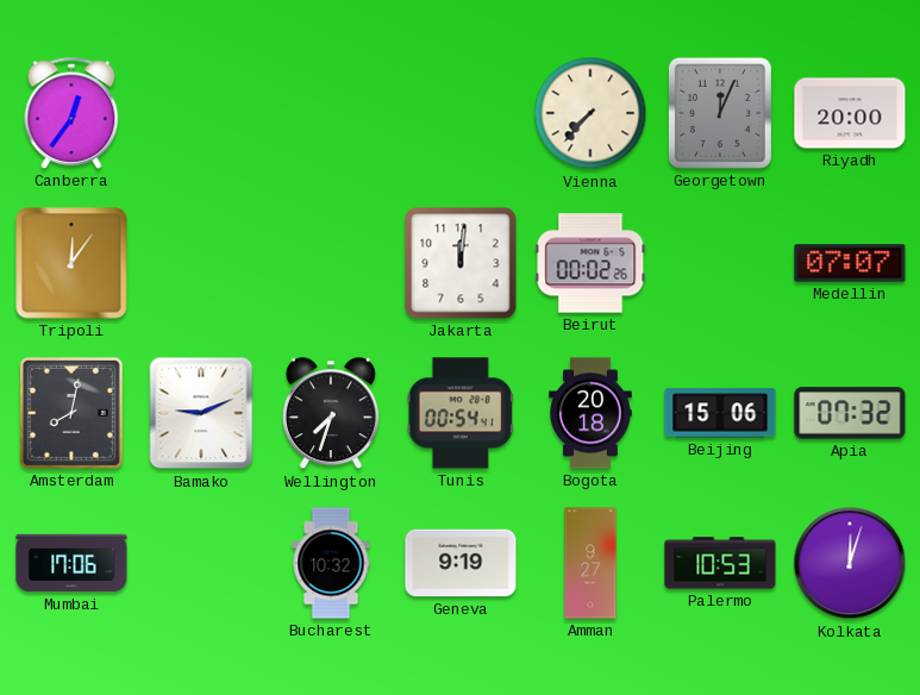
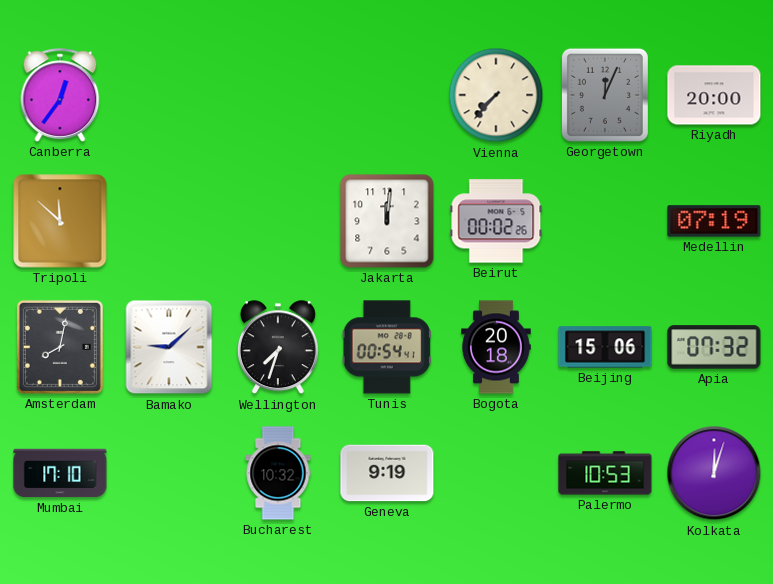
Tripoli: 12:06 -> 11:52
Medellin: 07:07 -> 07:19
Bamako: 9:11 -> 9:08
Mumbai: 17:06 -> 17:10
Amman: 9:27 -> none
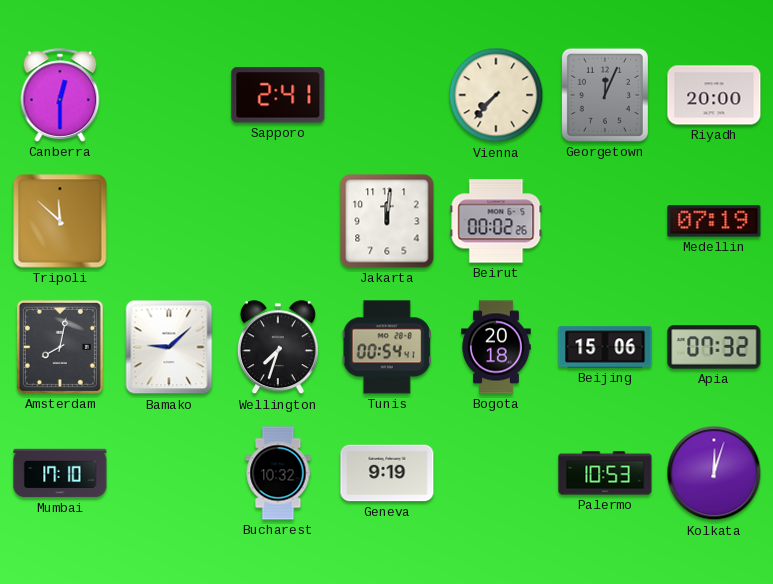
Canberra: 12:36 -> 12:30
Sapporo: none -> 2:41
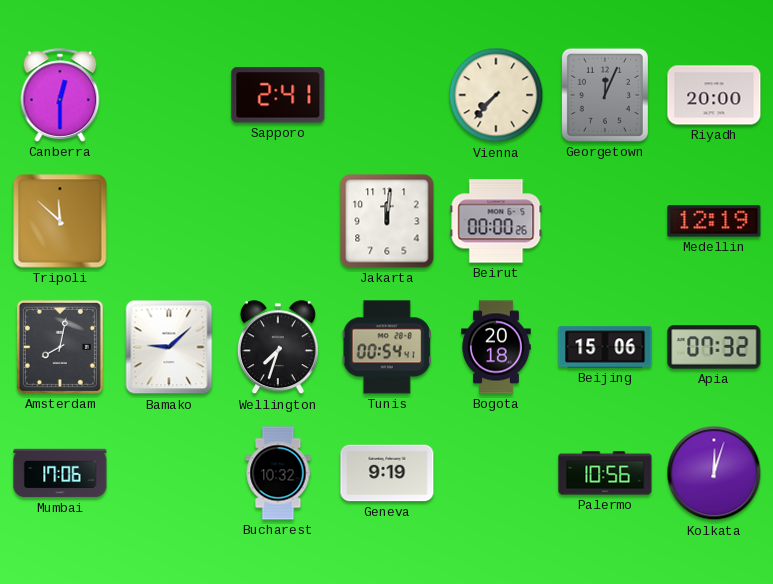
Beirut: 00:02 -> 00:00
Medellin: 07:19 -> 12:19
Mumbai: 17:10 -> 17:06
Palermo: 10:53 -> 10:56
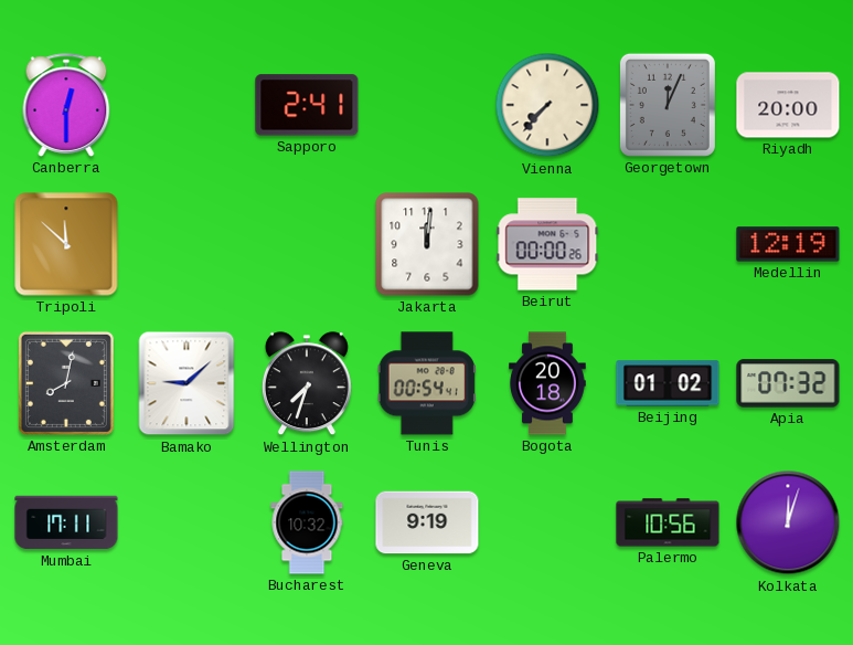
Beijing: 15:06 -> 01:02
Mumbai: 17:06 -> 17:11
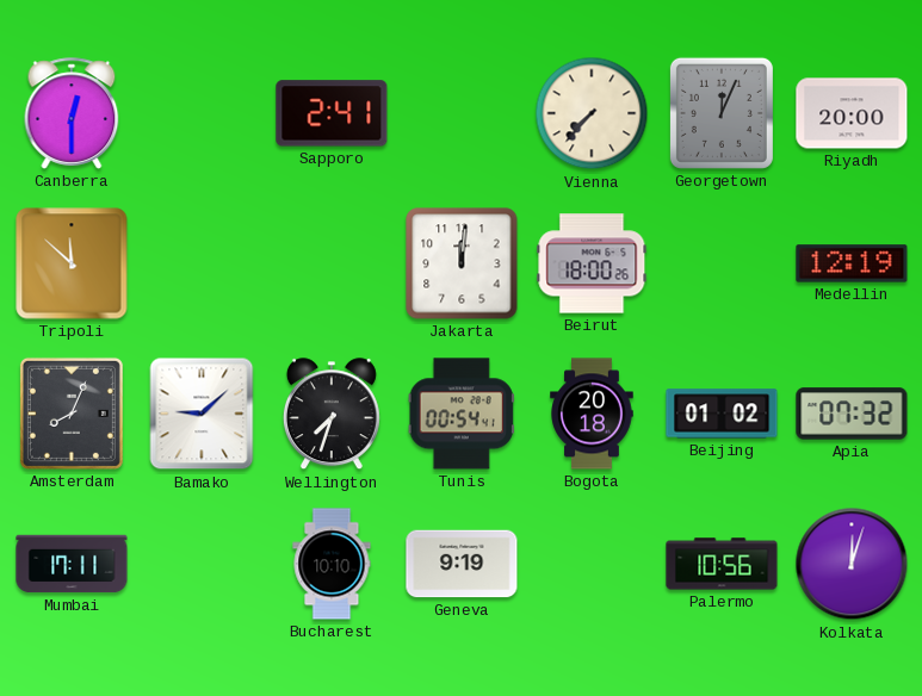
Beirut: 00:00 -> 18:00
Amsterdam: 8:02 -> 8:04
Bucharest: 10:32 -> 10:10
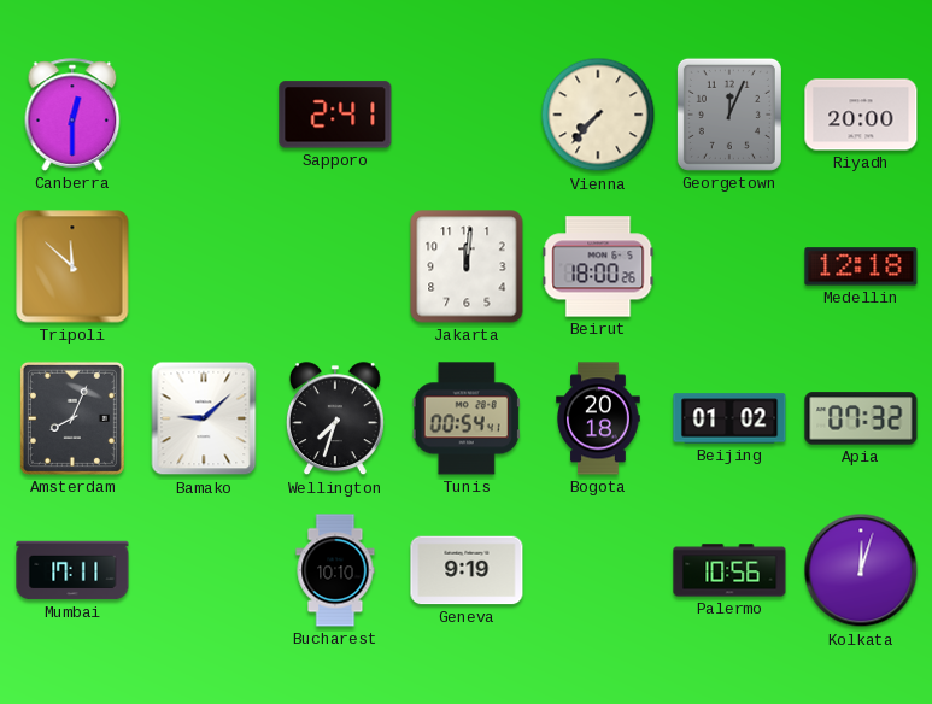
Medellin: 12:19 -> 12:18
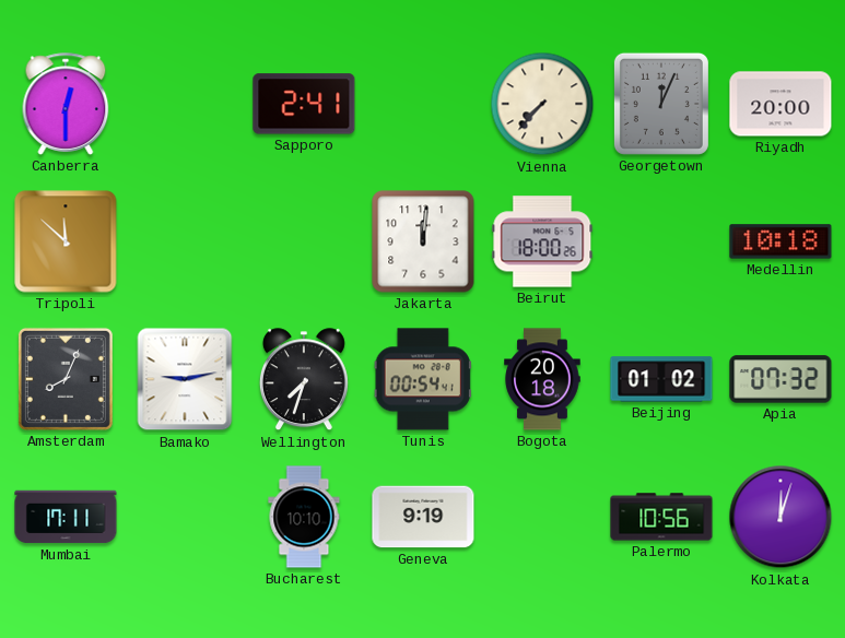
Medellin: 12:18 -> 10:18
Bamako: 9:08 -> 9:13
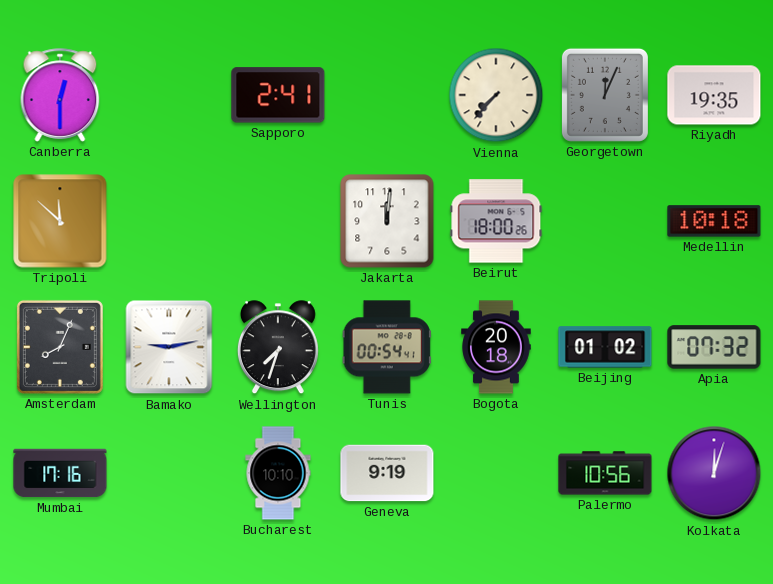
Riyadh: 20:00 -> 19:35
Mumbai: 17:11 -> 17:16
